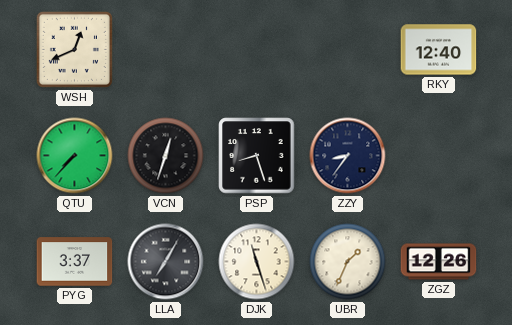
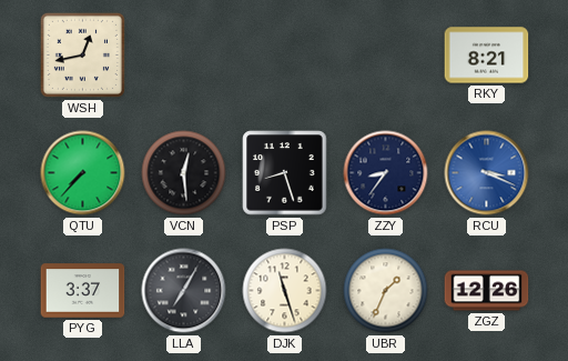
WSH: 12:41 -> 12:43
RKY: 12:40 -> 8:21
VCN: 12:33 -> 12:29
RCU: none -> 3:19
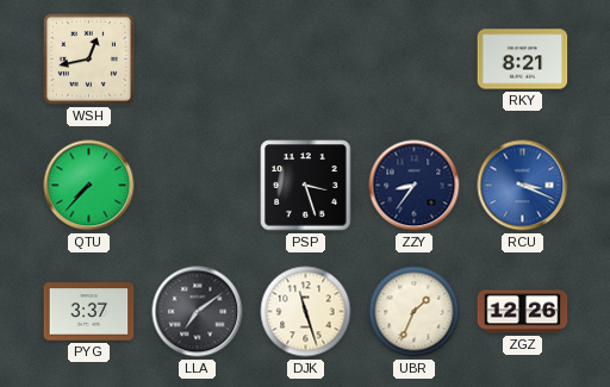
VCN: 12:29 -> none
PSP: 8:27 -> 3:27
LLA: 7:05 -> 7:09
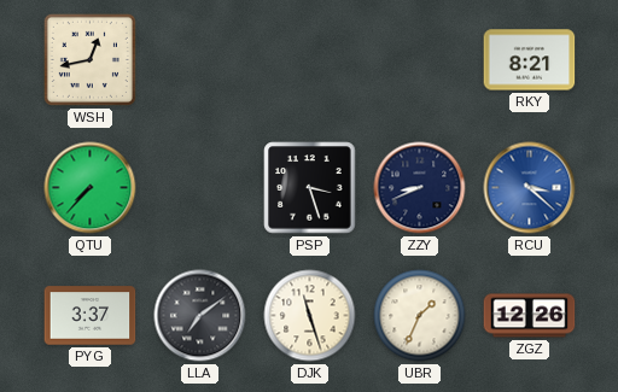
ZZY: 8:36 -> 8:41
RCU: 3:19 -> 3:22
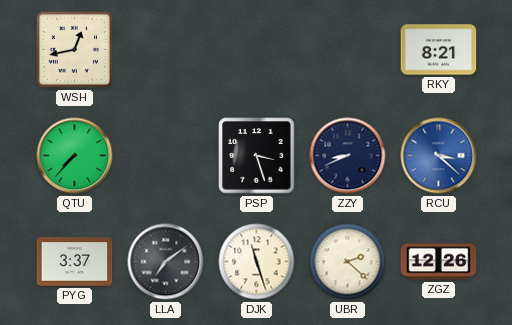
UBR: 1:34 -> 2:22
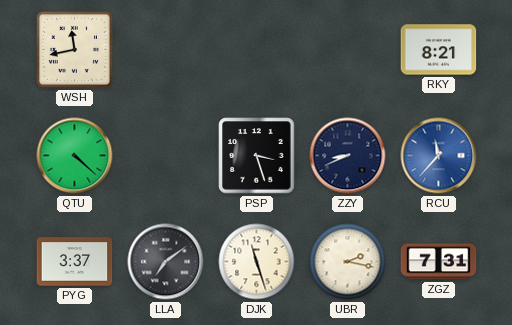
WSH: 12:43 -> 11:43
QTU: 7:37 -> 4:22
RCU: 3:22 -> 11:37
UBR: 2:22 -> 2:17
ZGZ: 12:26 -> 7:31
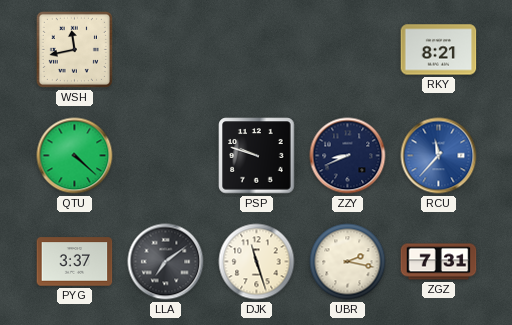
PSP: 3:27 -> 9:48
